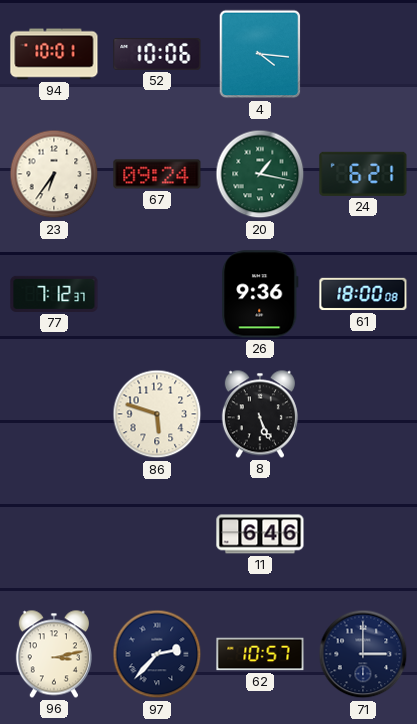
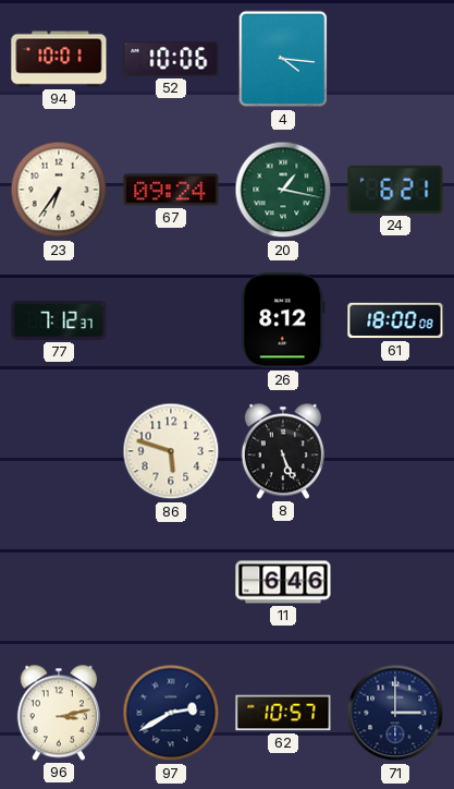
26: 9:36 -> 8:12
97: 2:37 -> 2:40
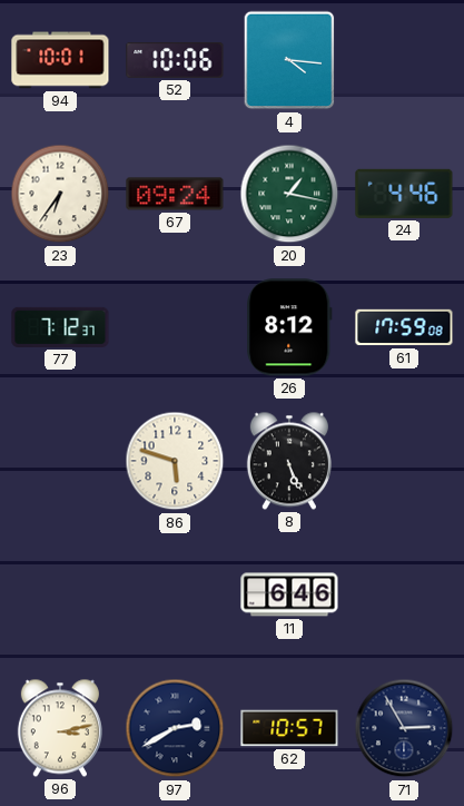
24: 6:21 -> 4:46
61: 18:00 -> 17:59
71: 3:00 -> 2:55
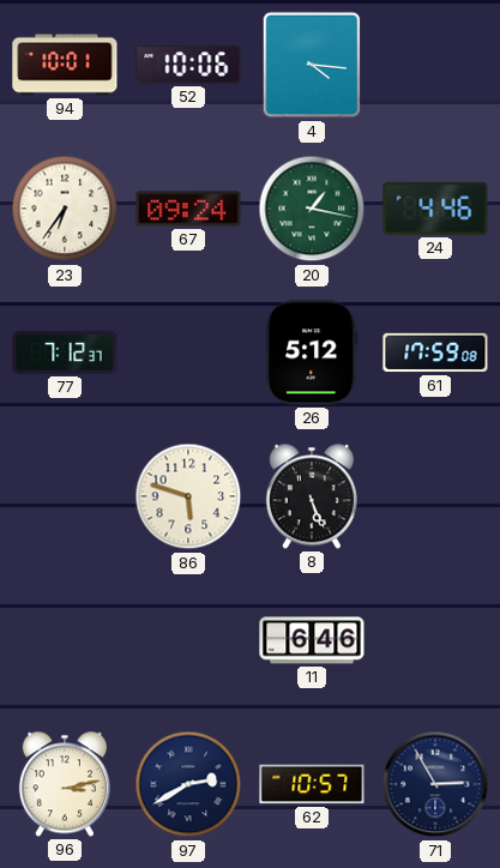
26: 8:12 -> 5:12
